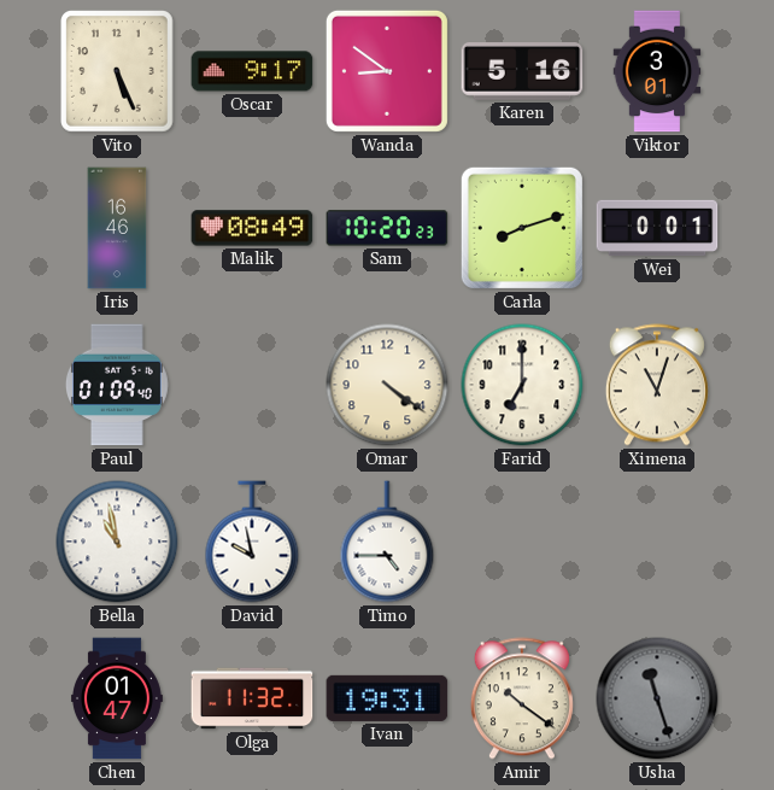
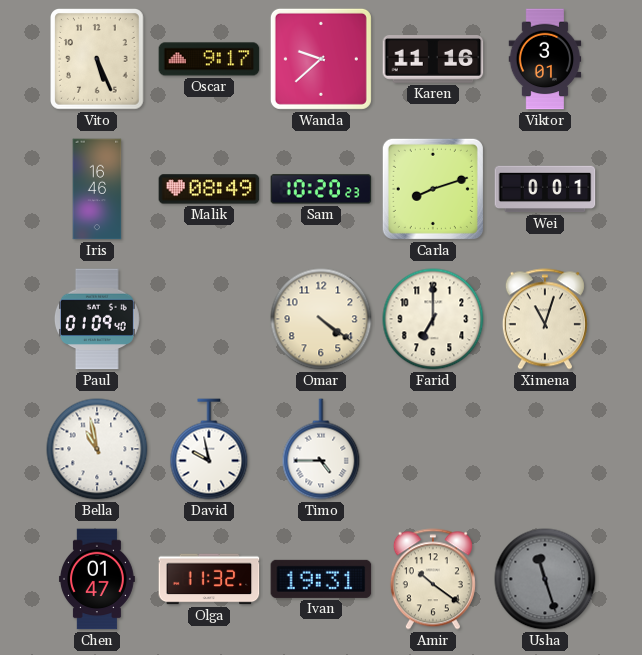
Wanda: 8:51 -> 9:38
Karen: 5:16 -> 11:16
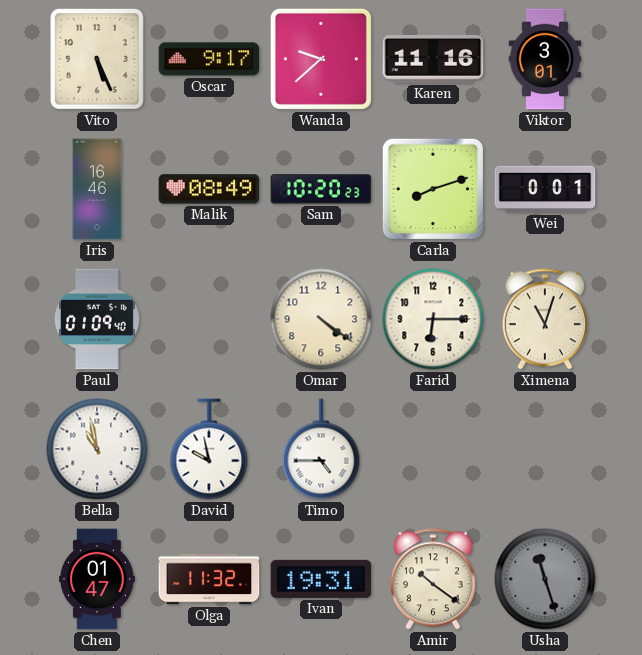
Farid: 7:00 -> 6:15
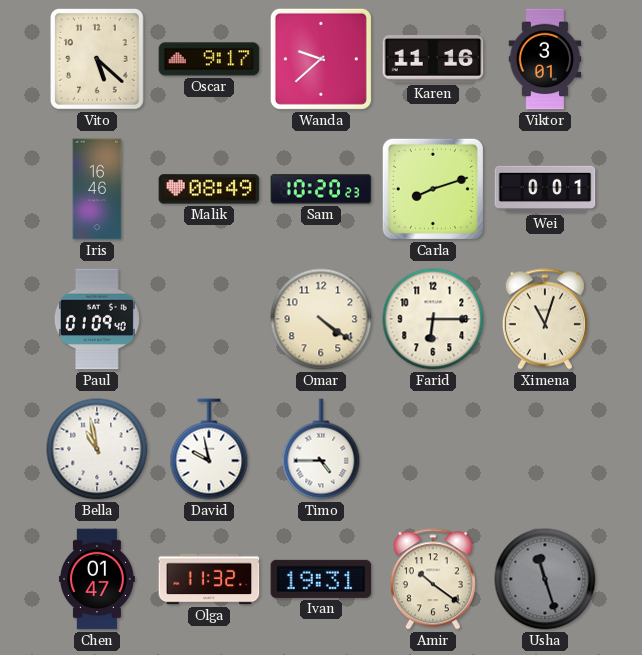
Vito: 5:26 -> 5:22
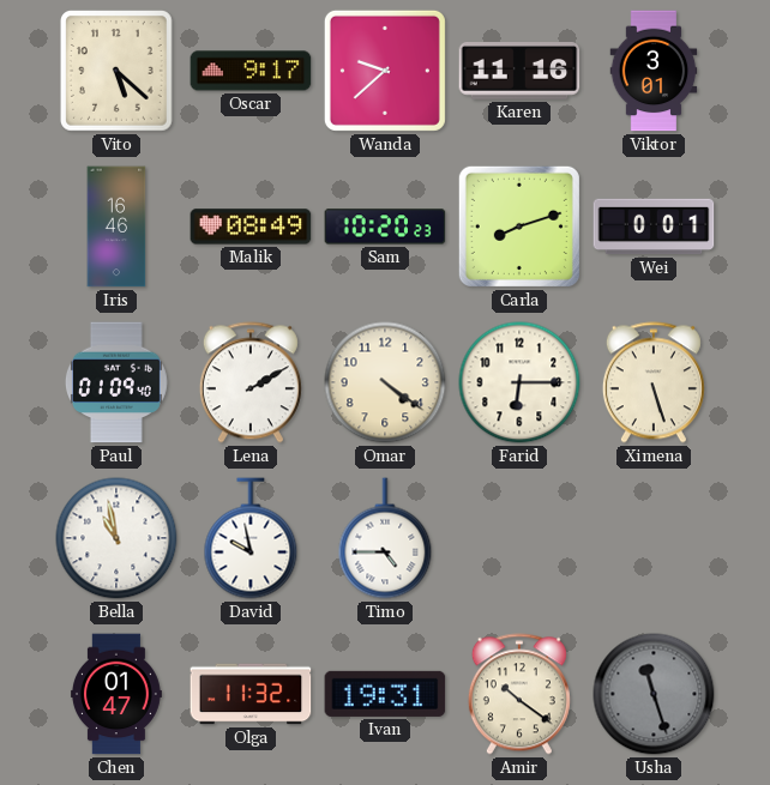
Lena: none -> 2:10
Ximena: 11:03 -> 5:27
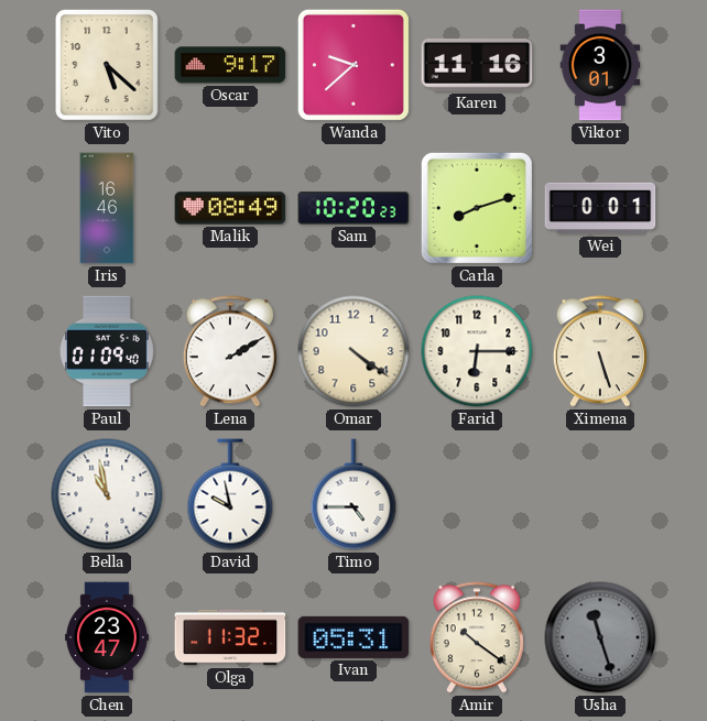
Chen: 01:47 -> 23:47
Ivan: 19:31 -> 05:31
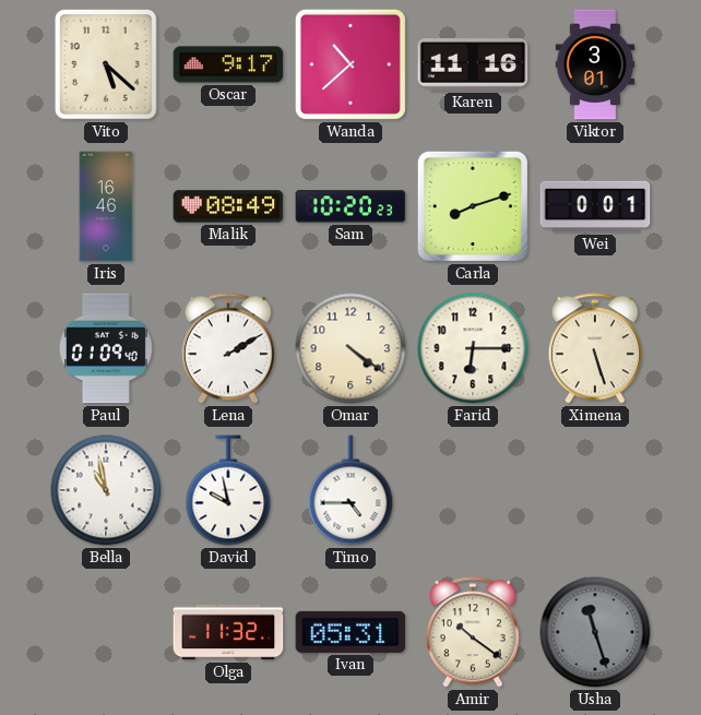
Wanda: 9:38 -> 10:38
Chen: 23:47 -> none
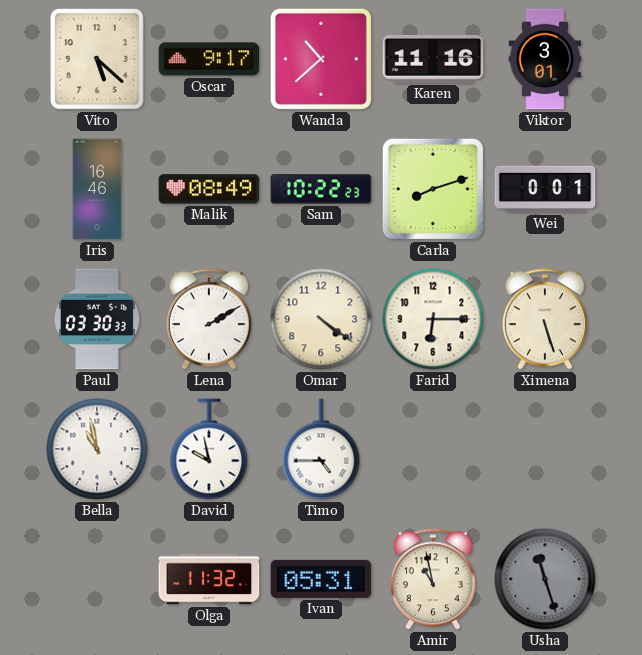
Sam: 10:20 -> 10:22
Paul: 01:09 -> 03:30
Amir: 10:21 -> 10:58
